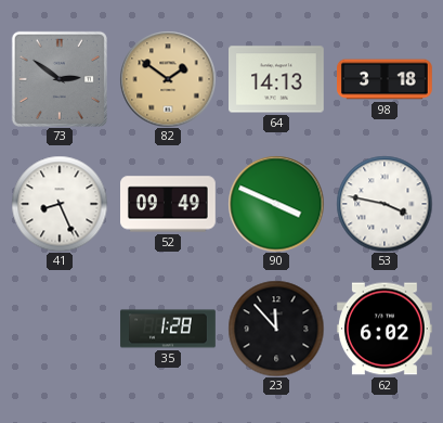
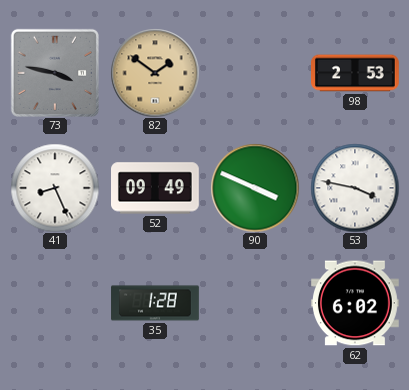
73: 2:51 -> 3:47
64: 14:13 -> none
98: 3:18 -> 2:53
23: 11:53 -> none
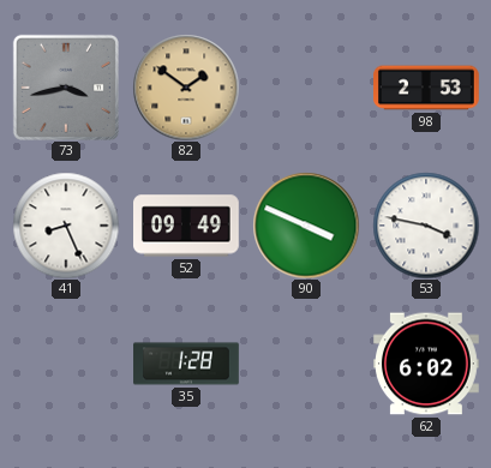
73: 3:47 -> 3:43
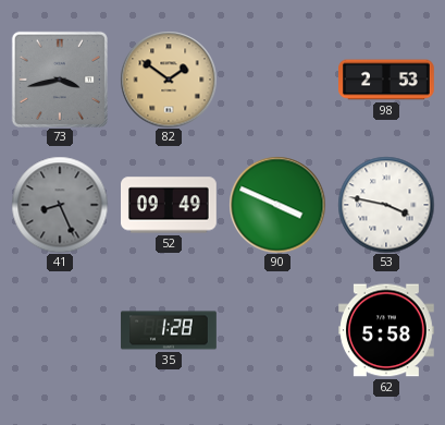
41 dial: white -> grey
62: 6:02 -> 5:58
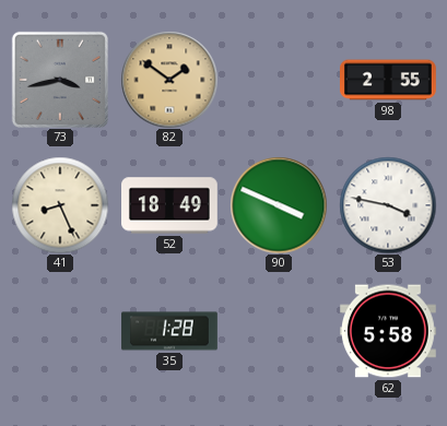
98: 2:53 -> 2:55
41 dial: grey -> cream
52: 09:49 -> 18:49
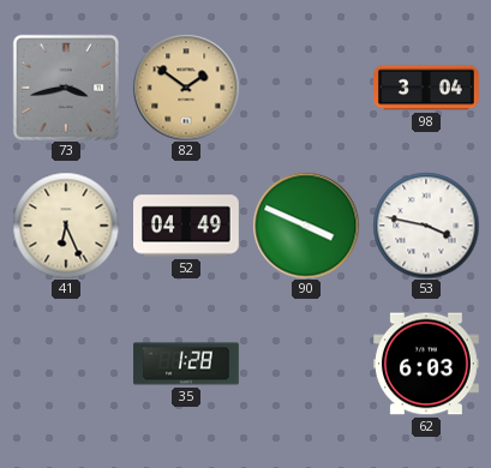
98: 2:55 -> 3:04
41: 8:26 -> 6:26
52: 18:49 -> 04:49
62: 5:58 -> 6:03
